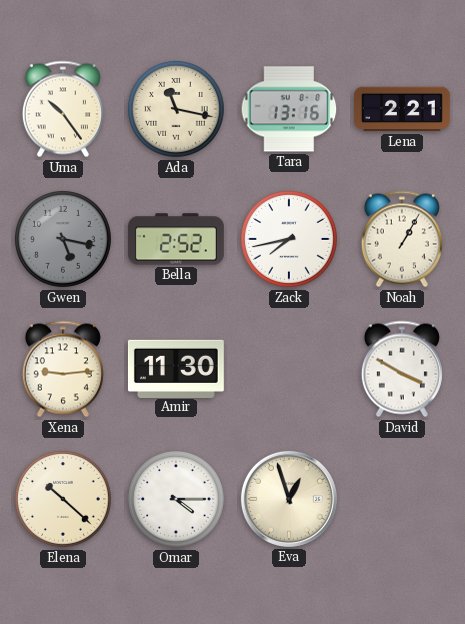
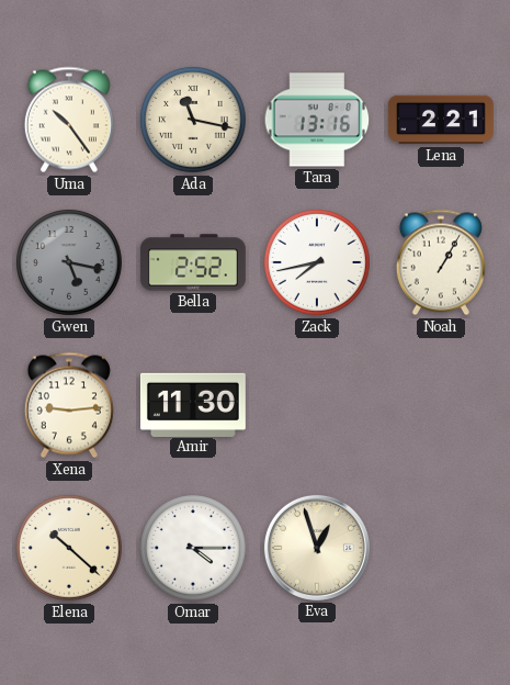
David: 3:50 -> none
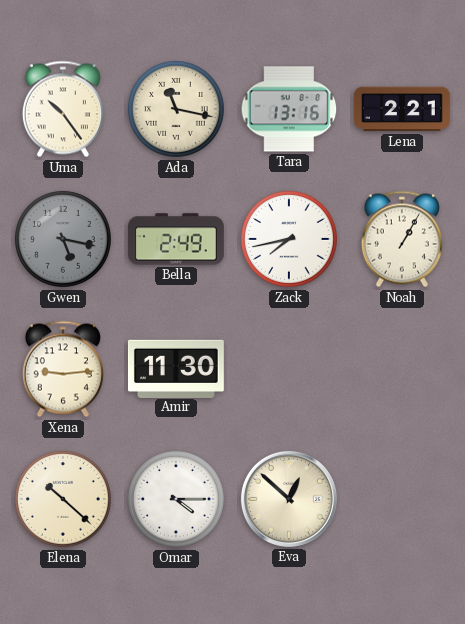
Bella: 2:52 -> 2:49
Eva: 12:57 -> 12:52
